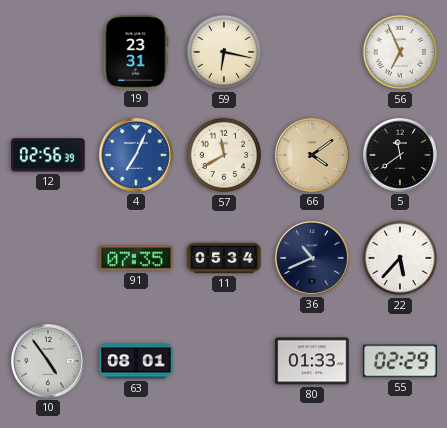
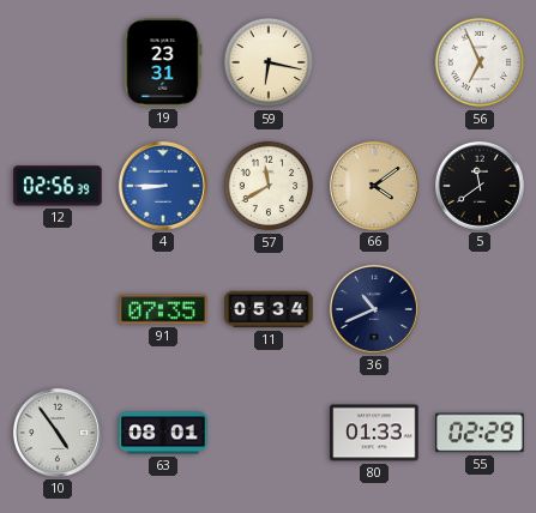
4: 7:04 -> 8:45
22: 5:37 -> none
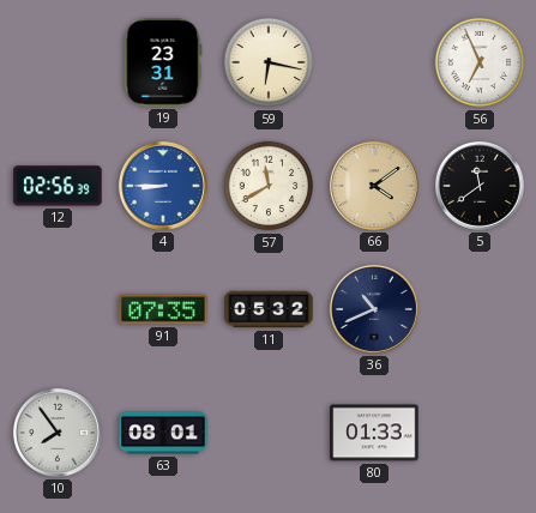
11: 05:34 -> 05:32
10: 4:54 -> 7:54
55: 02:29 -> none
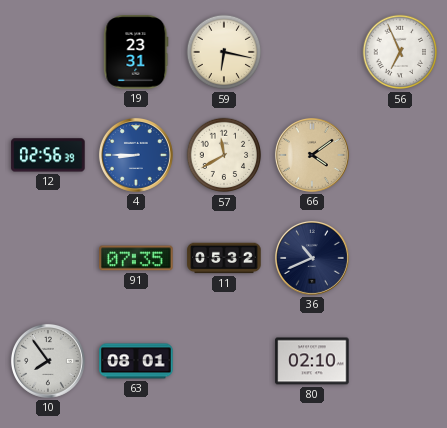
5: 11:39 -> none
80: 01:33 -> 02:10
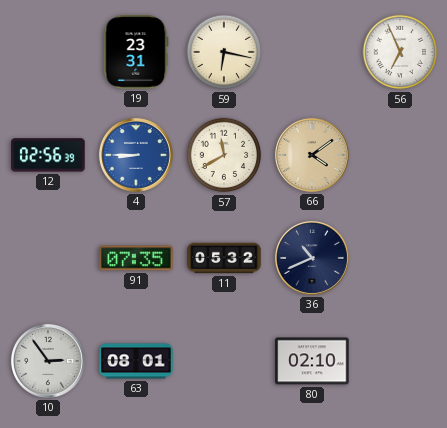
10: 7:54 -> 2:54
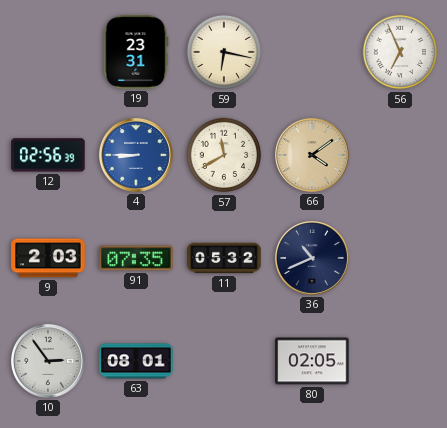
9: none -> 2:03
80: 02:10 -> 02:05
